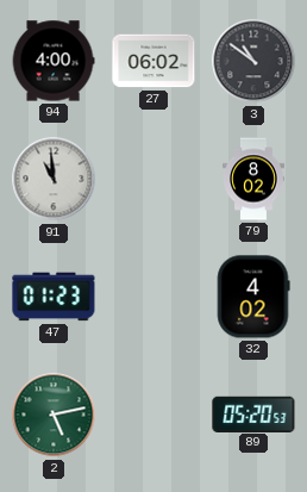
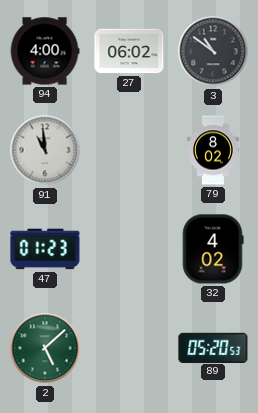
2: 5:13 -> 5:08
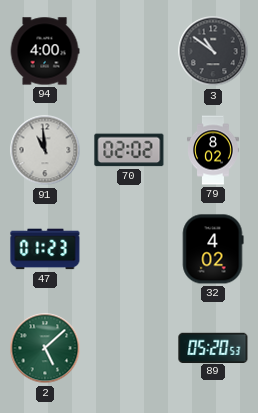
27: 06:02 -> none
70: none -> 02:02
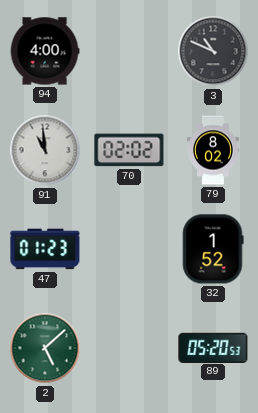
3: 10:51 -> 10:49
32: 4:02 -> 1:52
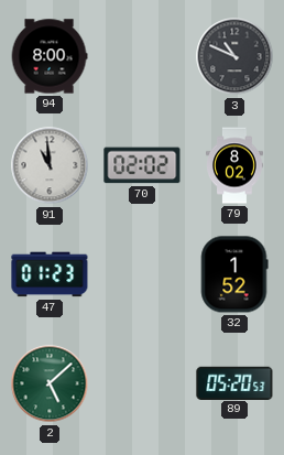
94: 4:00 -> 8:00
